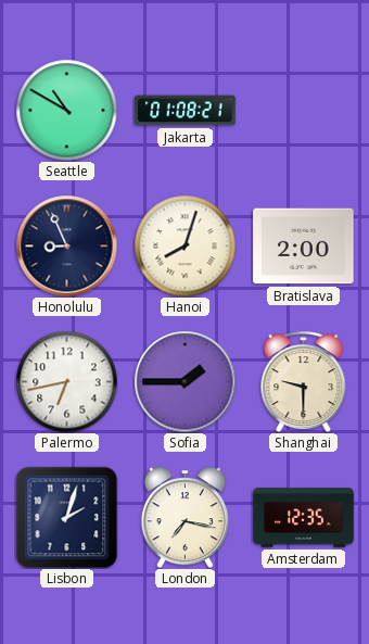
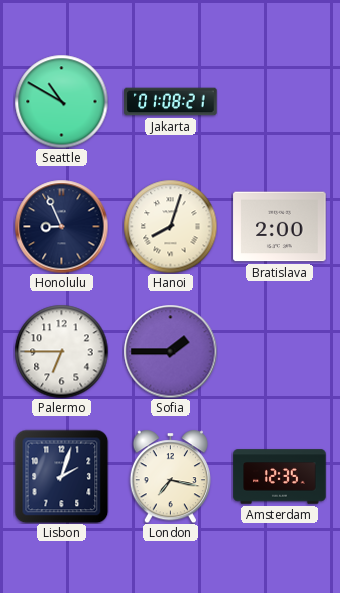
Palermo: 6:43 -> 6:45
Shanghai: 9:30 -> none
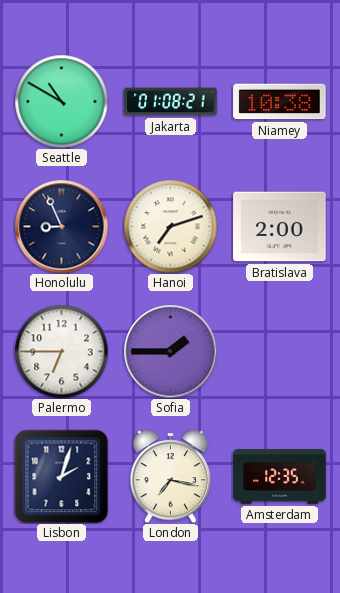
Niamey: none -> 10:38
Hanoi: 8:03 -> 7:12
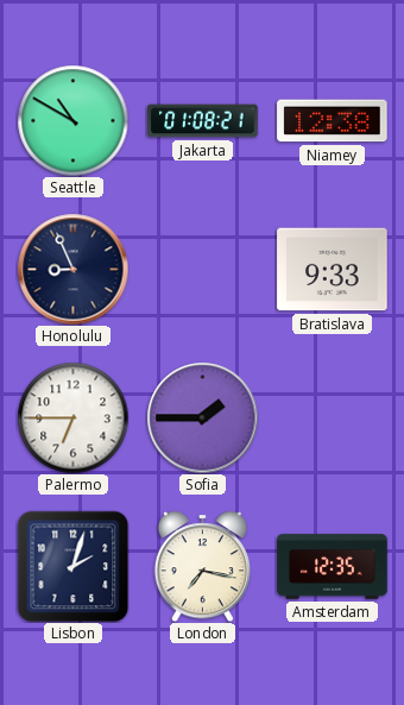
Niamey: 10:38 -> 12:38
Hanoi: 7:12 -> none
Bratislava: 2:00 -> 9:33
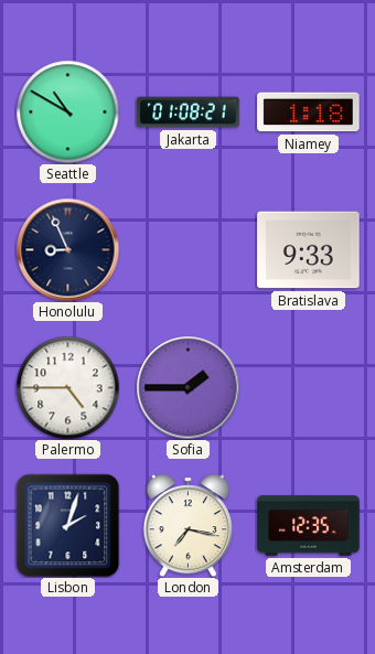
Niamey: 12:38 -> 1:18
Palermo: 6:45 -> 4:45
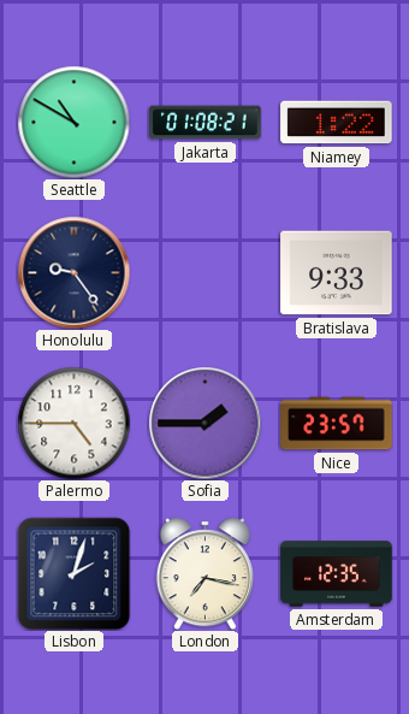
Niamey: 1:18 -> 1:22
Honolulu: 8:56 -> 9:24
Nice: none -> 23:57
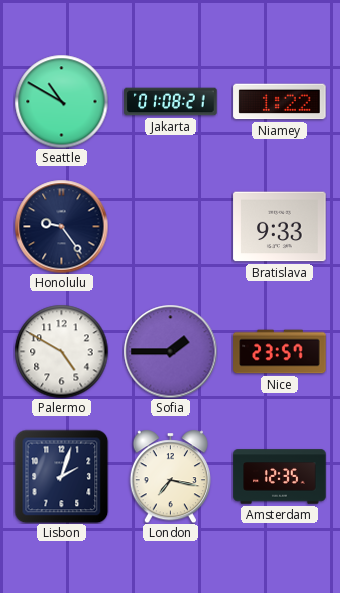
Palermo: 4:45 -> 4:50
